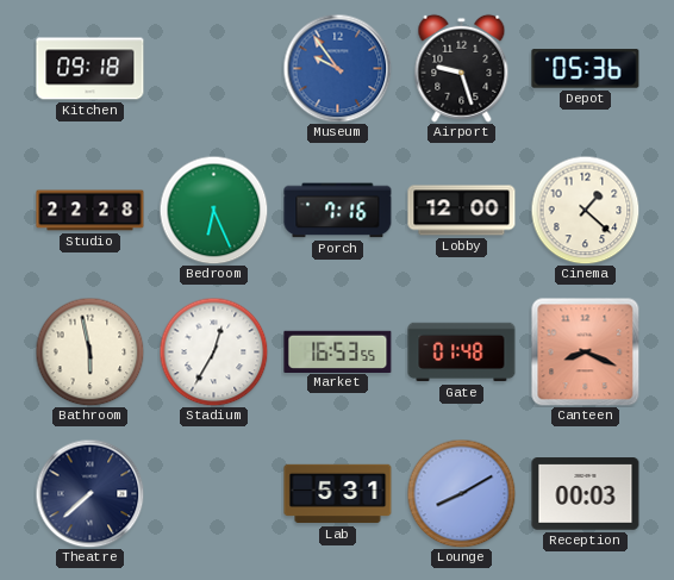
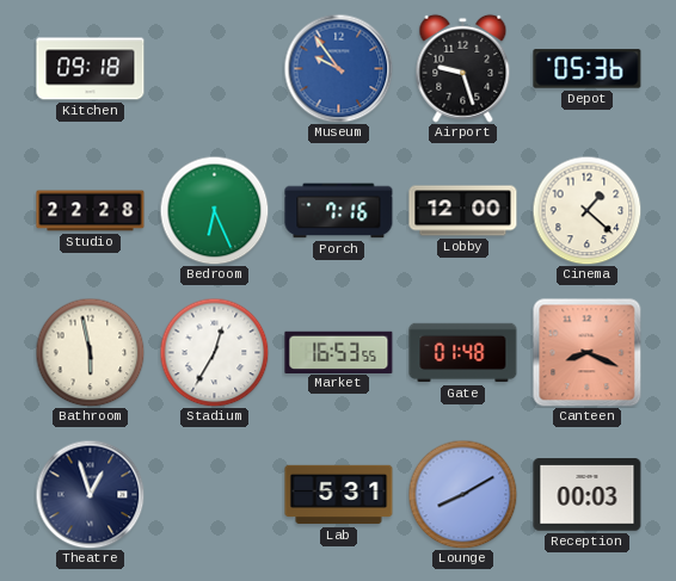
Theatre: 7:38 -> 12:57
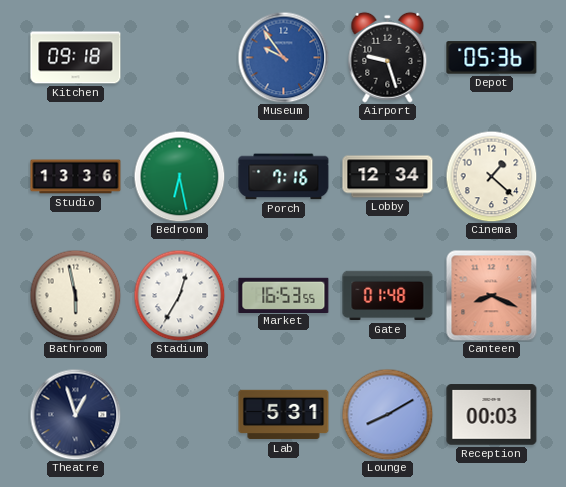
Studio: 22:28 -> 13:36
Bedroom: 6:26 -> 6:28
Lobby: 12:00 -> 12:34
